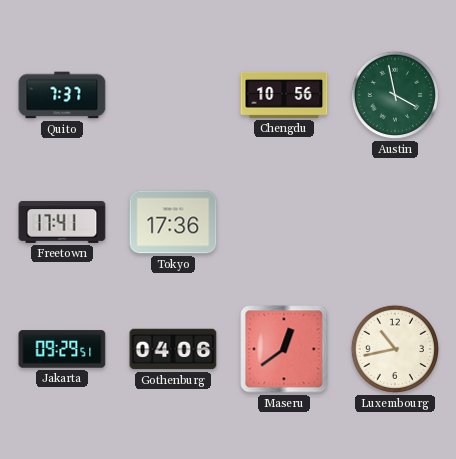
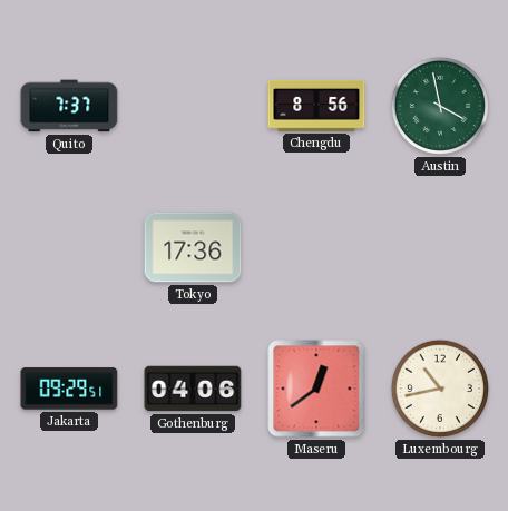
Chengdu: 10:56 -> 8:56
Freetown: 17:41 -> none
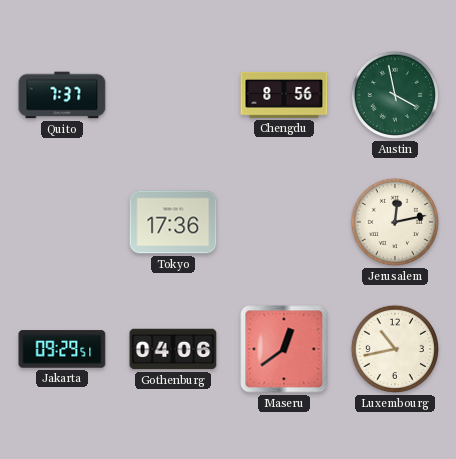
Jerusalem: none -> 12:13
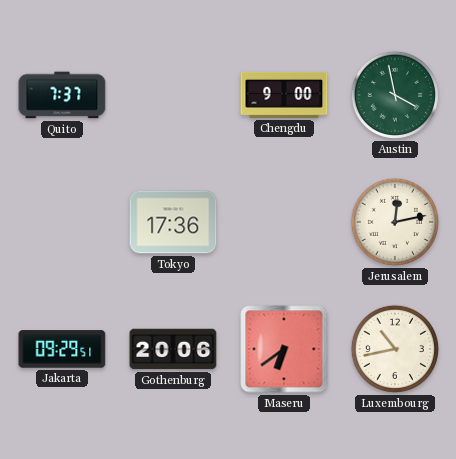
Chengdu: 8:56 -> 9:00
Gothenburg: 04:06 -> 20:06
Maseru: 12:39 -> 6:39
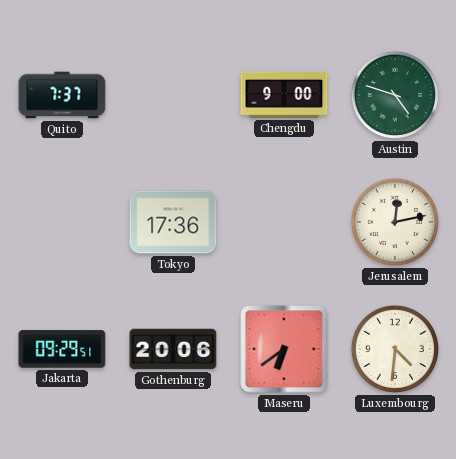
Austin: 3:58 -> 4:48
Luxembourg: 10:43 -> 4:31
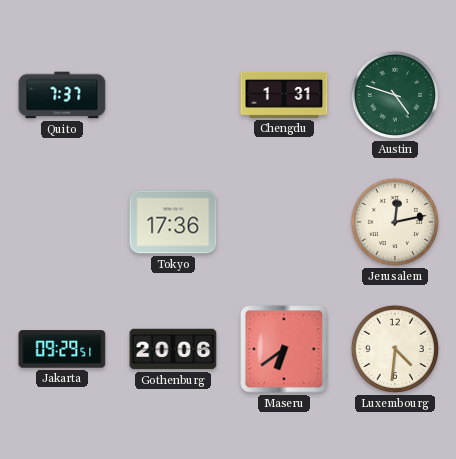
Chengdu: 9:00 -> 1:31
